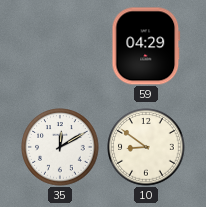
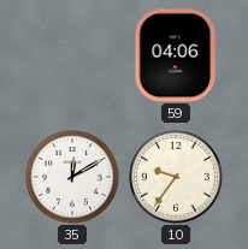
59: 04:29 -> 04:06
10: 8:51 -> 9:36
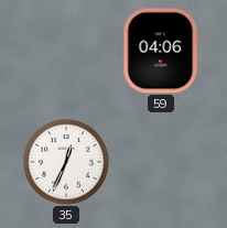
35: 12:10 -> 12:34
10: 9:36 -> none
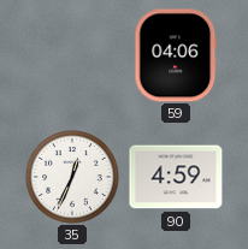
90: none -> 4:59
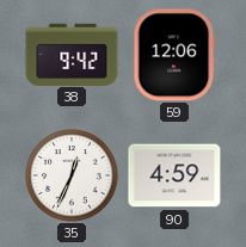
38: none -> 9:42
59: 04:06 -> 12:06
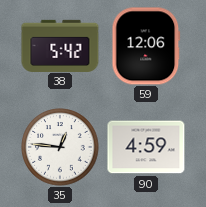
38: 9:42 -> 5:42
35: 12:34 -> 12:46
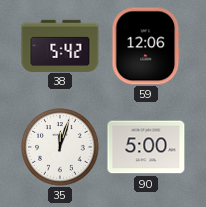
35: 12:46 -> 12:03
90: 4:59 -> 5:00
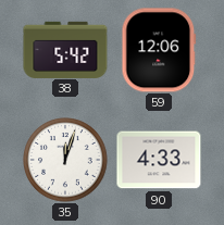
90: 5:00 -> 4:33
